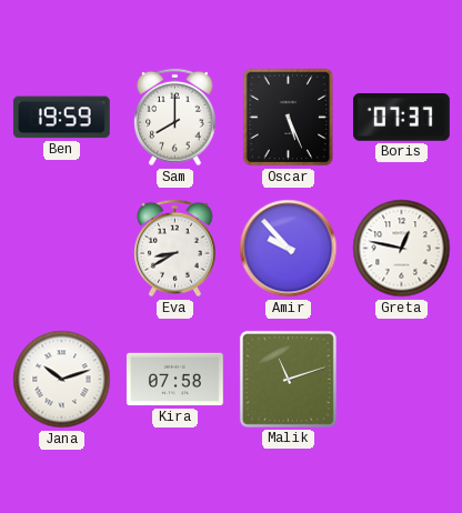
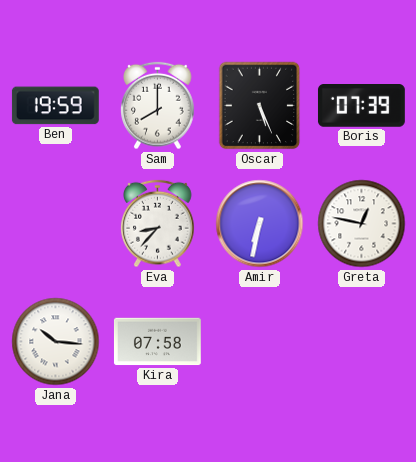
Boris: 07:37 -> 07:39
Eva: 8:40 -> 8:37
Amir: 9:53 -> 6:32
Jana: 10:12 -> 10:16
Malik: 11:12 -> none
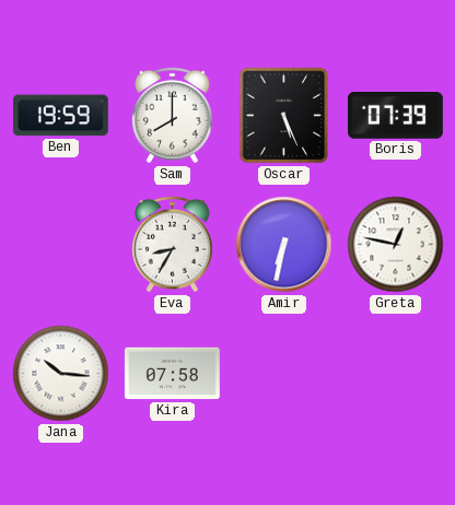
Eva: 8:37 -> 8:35
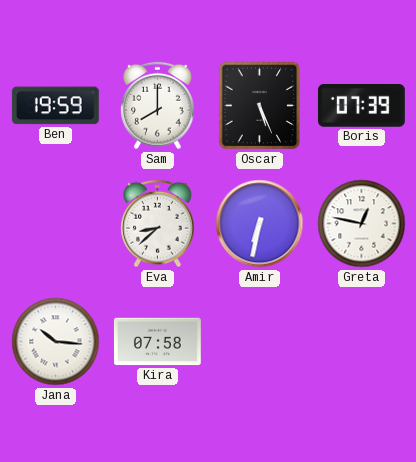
Eva: 8:35 -> 8:38
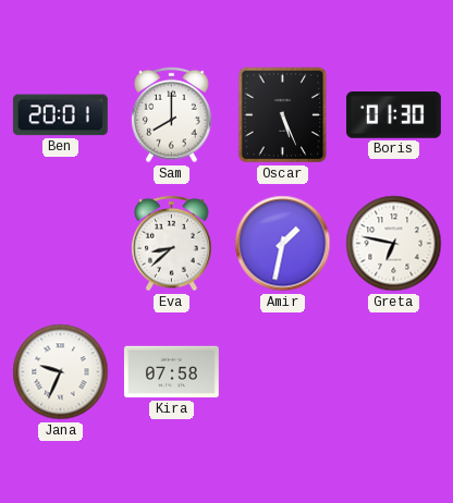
Ben: 19:59 -> 20:01
Boris: 07:39 -> 01:30
Amir: 6:32 -> 1:32
Greta: 12:47 -> 6:47
Jana: 10:16 -> 9:34
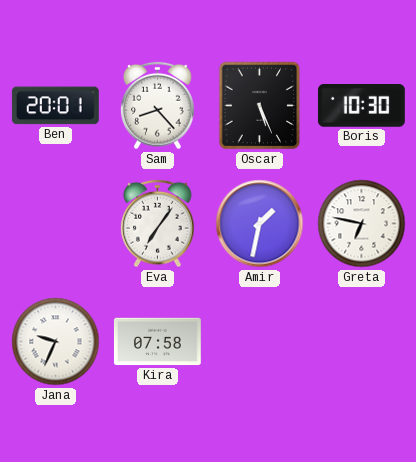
Sam: 8:00 -> 8:23
Boris: 01:30 -> 10:30
Eva: 8:38 -> 7:06
